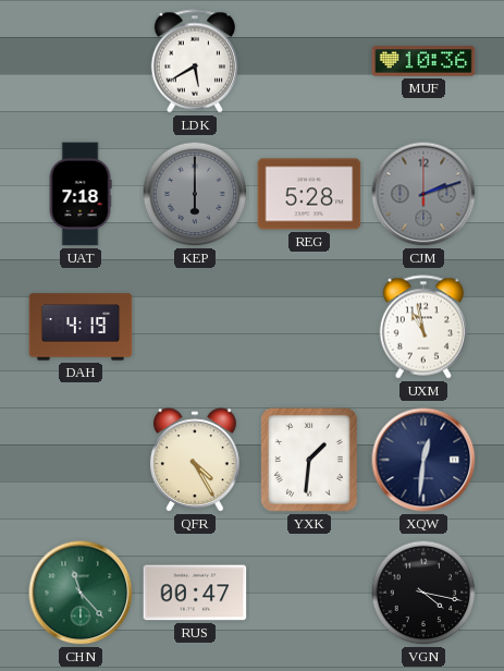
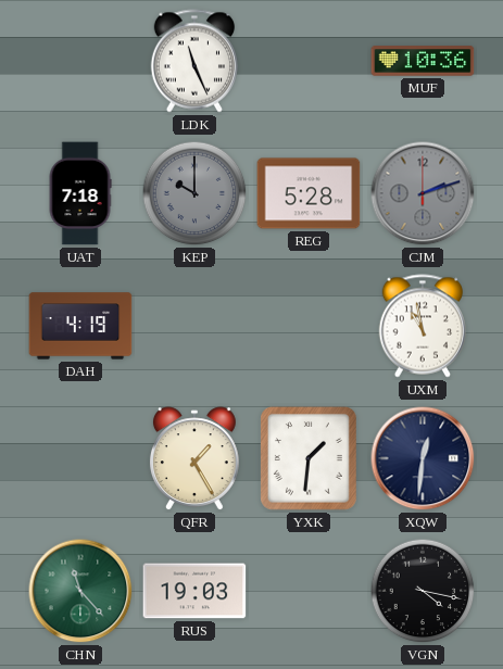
LDK: 5:40 -> 11:26
KEP: 6:00 -> 10:00
QFR: 4:25 -> 1:25
RUS: 00:47 -> 19:03
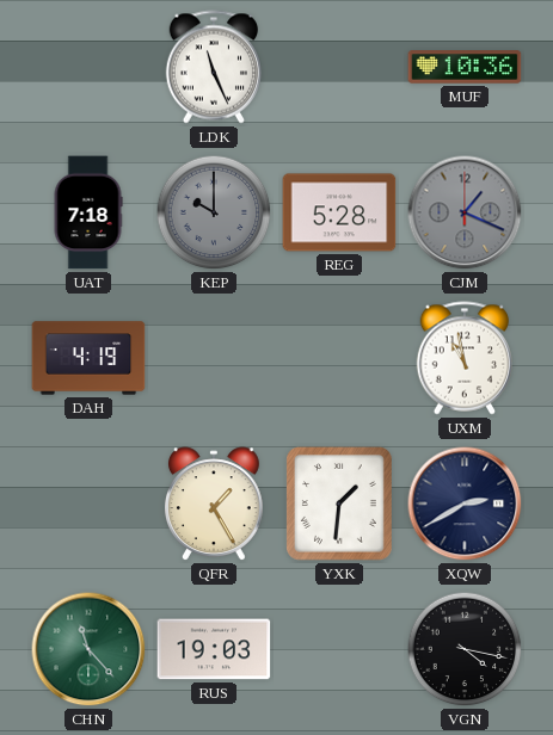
CJM: 2:12 -> 1:19
XQW: 12:31 -> 2:40
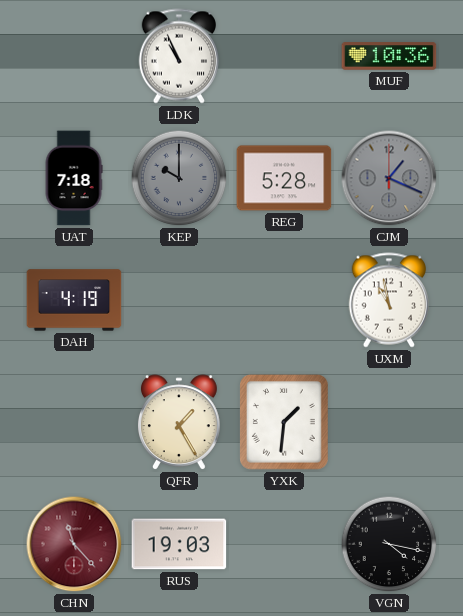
LDK: 11:26 -> 10:56
XQW: 2:40 -> none
CHN dial: green -> burgundy
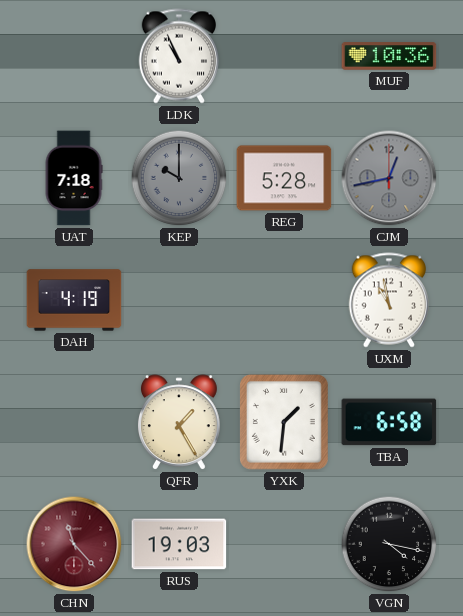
CJM: 1:19 -> 12:43
TBA: none -> 6:58
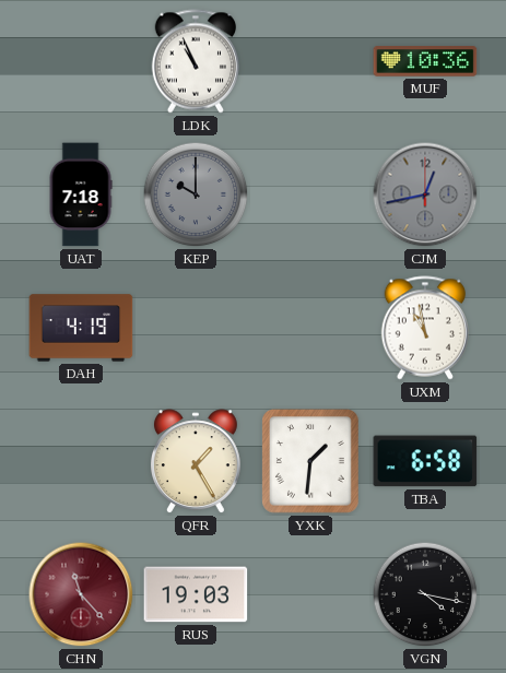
REG: 5:28 -> none
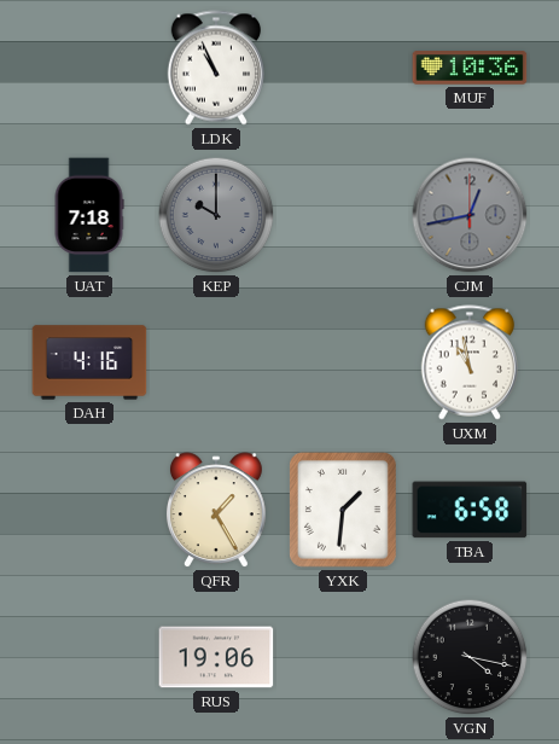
DAH: 4:19 -> 4:16
CHN: 11:23 -> none
RUS: 19:03 -> 19:06
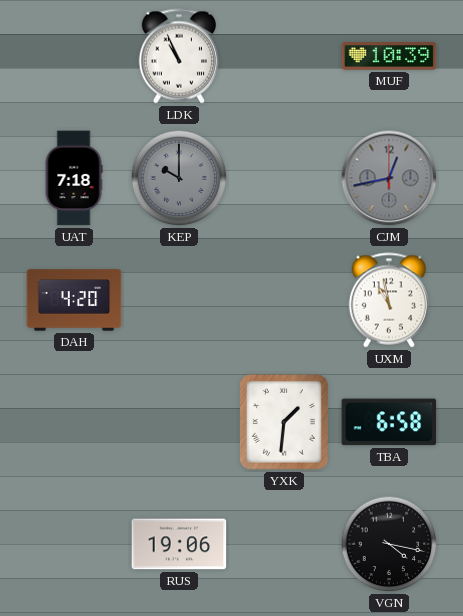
MUF: 10:36 -> 10:39
DAH: 4:16 -> 4:20
QFR: 1:25 -> none
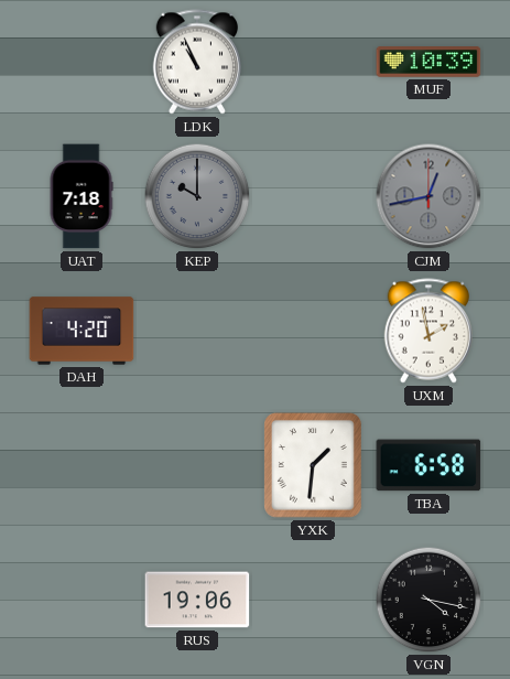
UXM: 10:58 -> 1:58
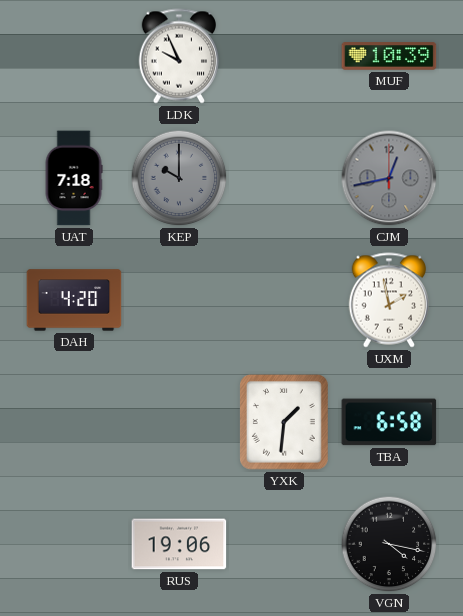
LDK: 10:56 -> 9:56
